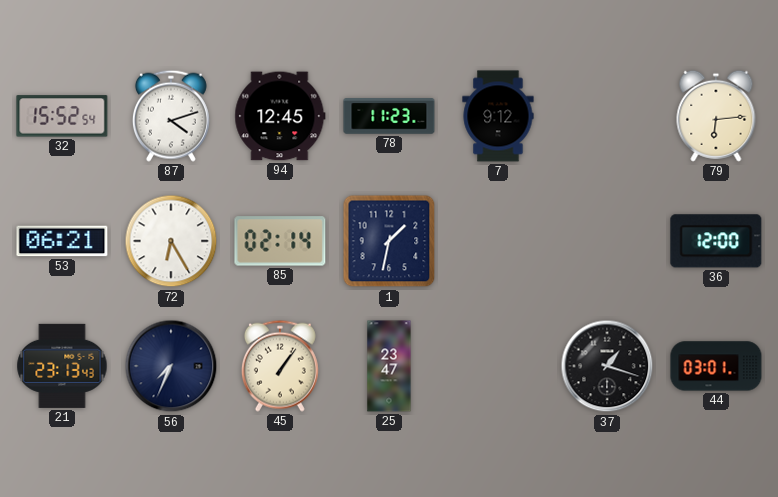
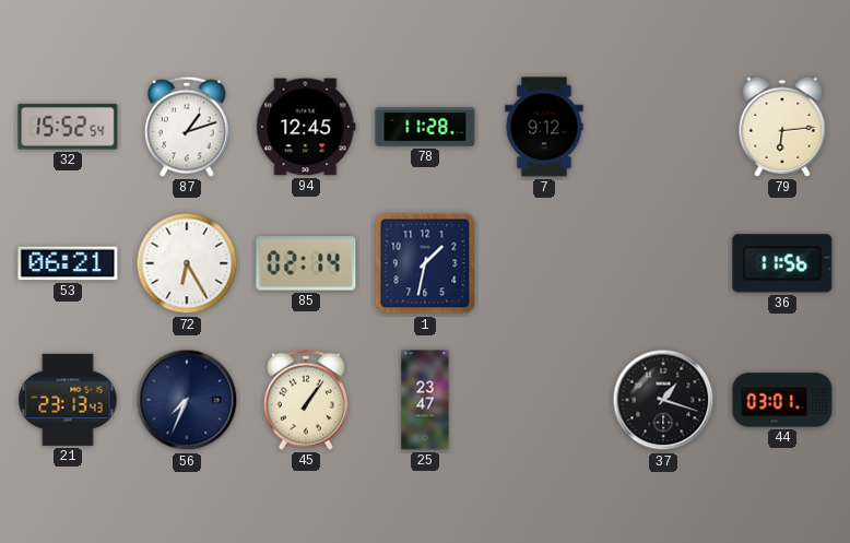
87: 4:12 -> 1:12
78: 11:23 -> 11:28
36: 12:00 -> 11:56
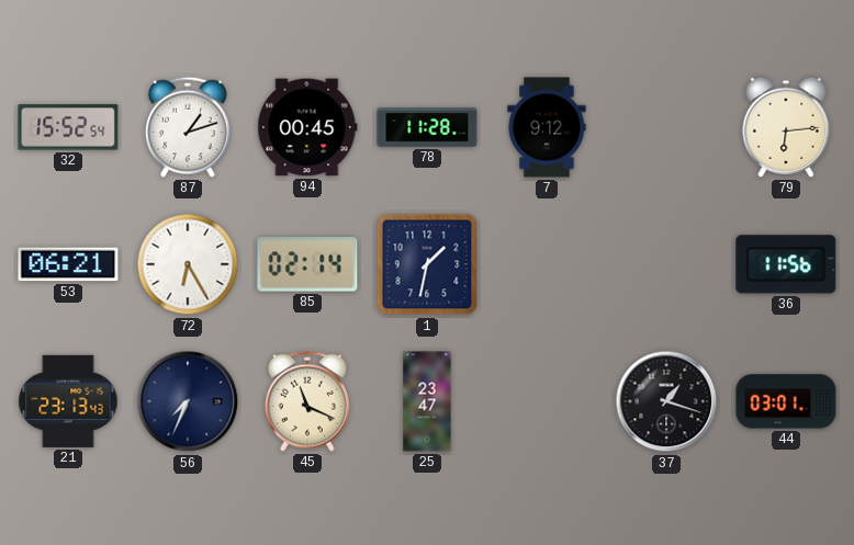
94: 12:45 -> 00:45
45: 1:06 -> 11:19
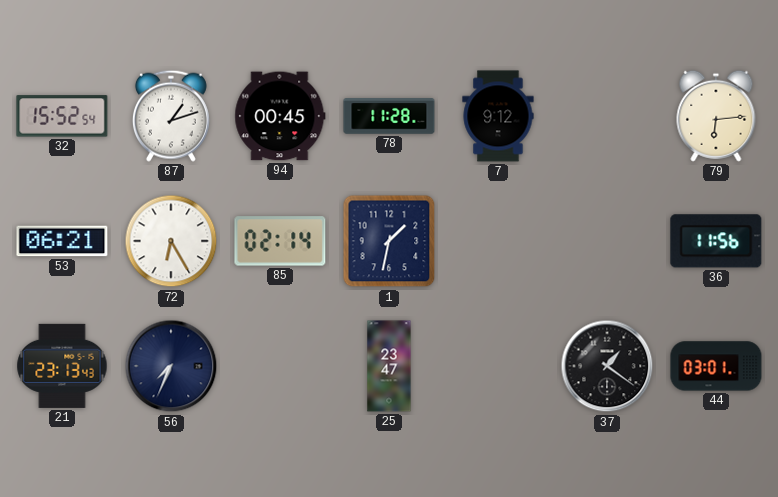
45: 11:19 -> none
37: 1:18 -> 1:21
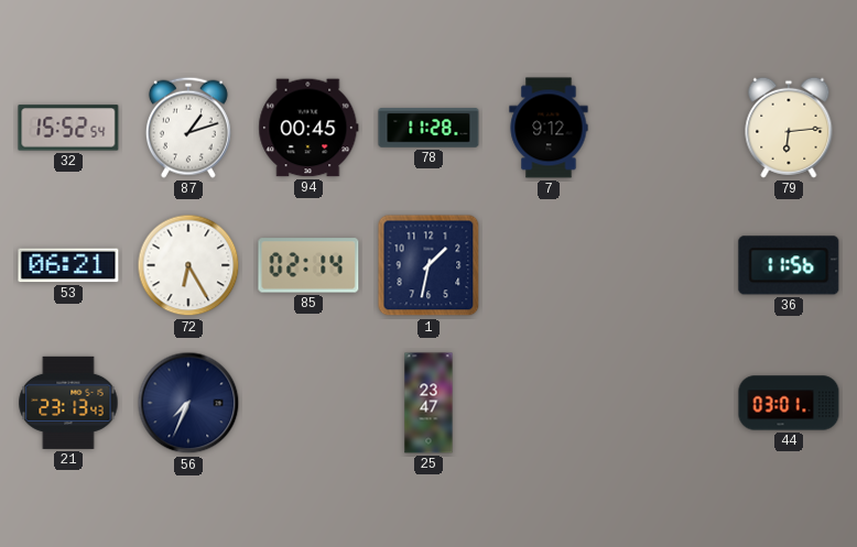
37: 1:21 -> none
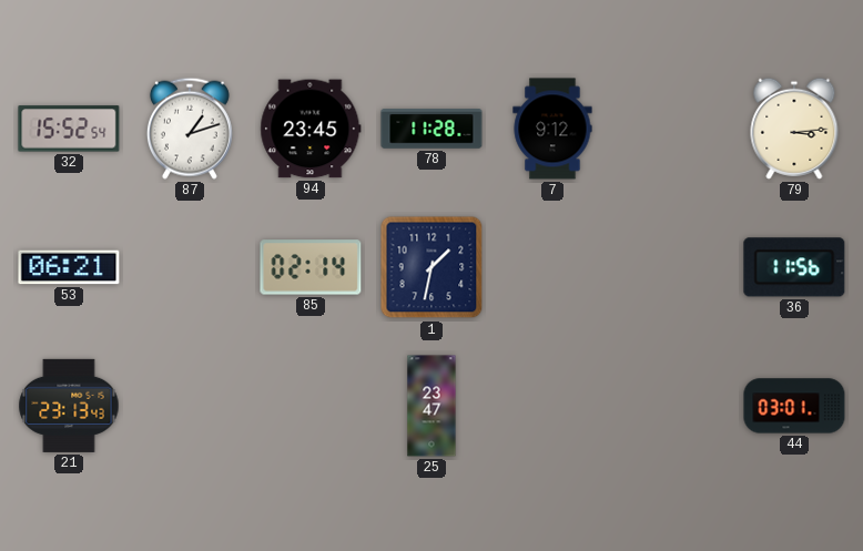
94: 00:45 -> 23:45
79: 6:14 -> 3:14
72: 6:25 -> none
56: 7:34 -> none
